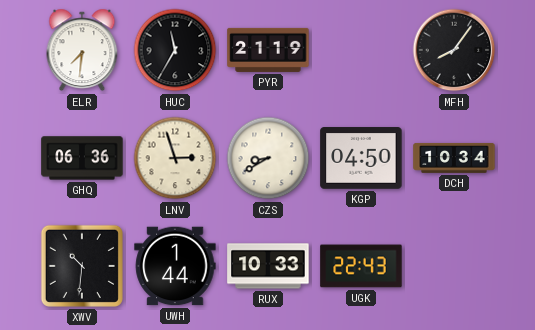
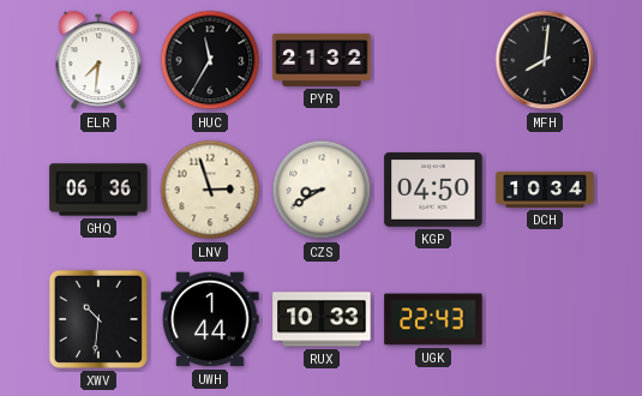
PYR: 21:19 -> 21:32
MFH: 8:06 -> 8:01
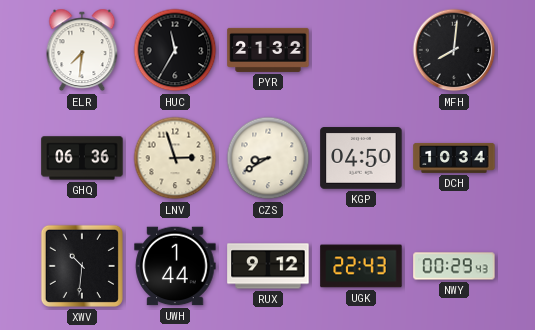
RUX: 10:33 -> 9:12
NWY: none -> 00:29
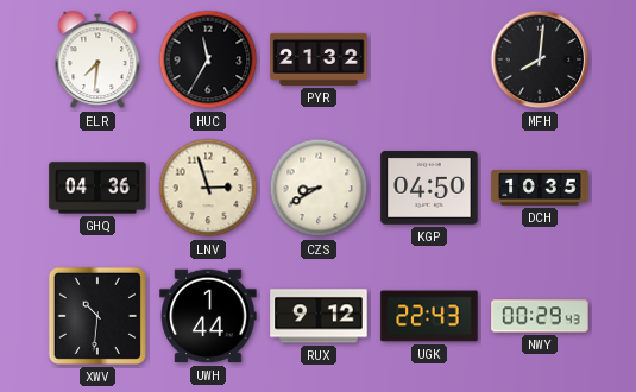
GHQ: 06:36 -> 04:36
DCH: 10:34 -> 10:35
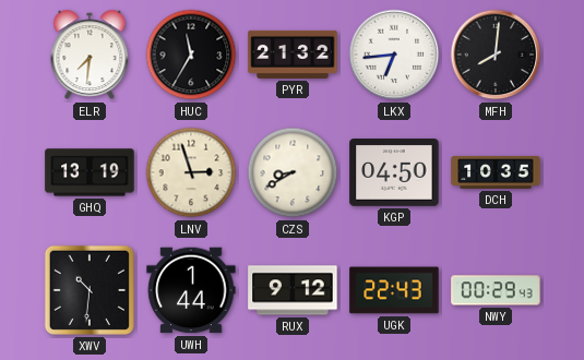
LKX: none -> 6:44
GHQ: 04:36 -> 13:19
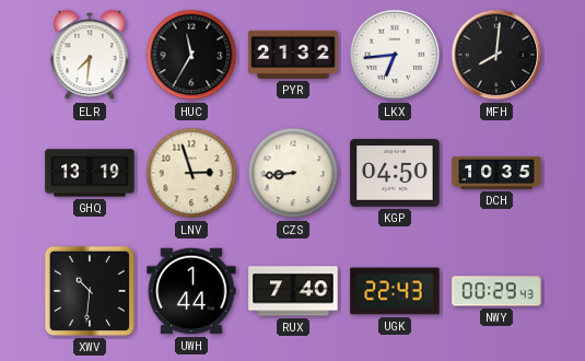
CZS: 8:40 -> 8:44
RUX: 9:12 -> 7:40
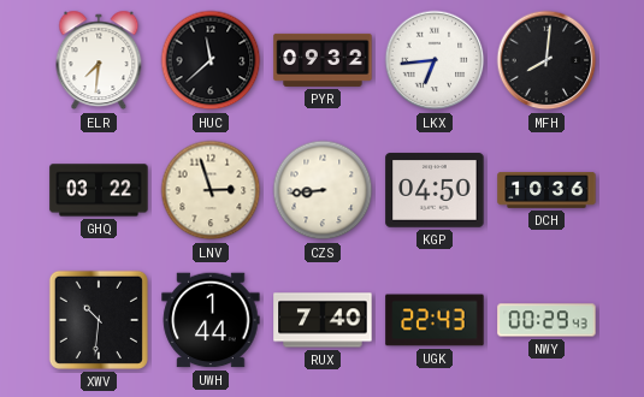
HUC: 11:35 -> 11:38
PYR: 21:32 -> 09:32
GHQ: 13:19 -> 03:22
DCH: 10:35 -> 10:36
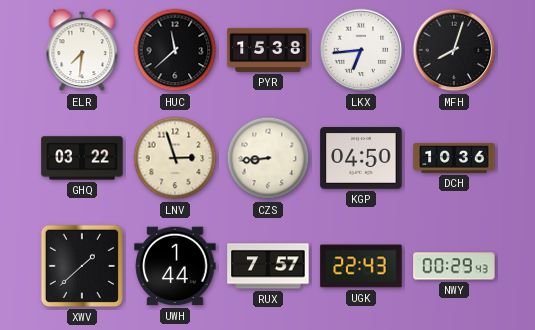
PYR: 09:32 -> 15:38
MFH: 8:01 -> 8:03
XWV: 10:31 -> 1:38
RUX: 7:40 -> 7:57
